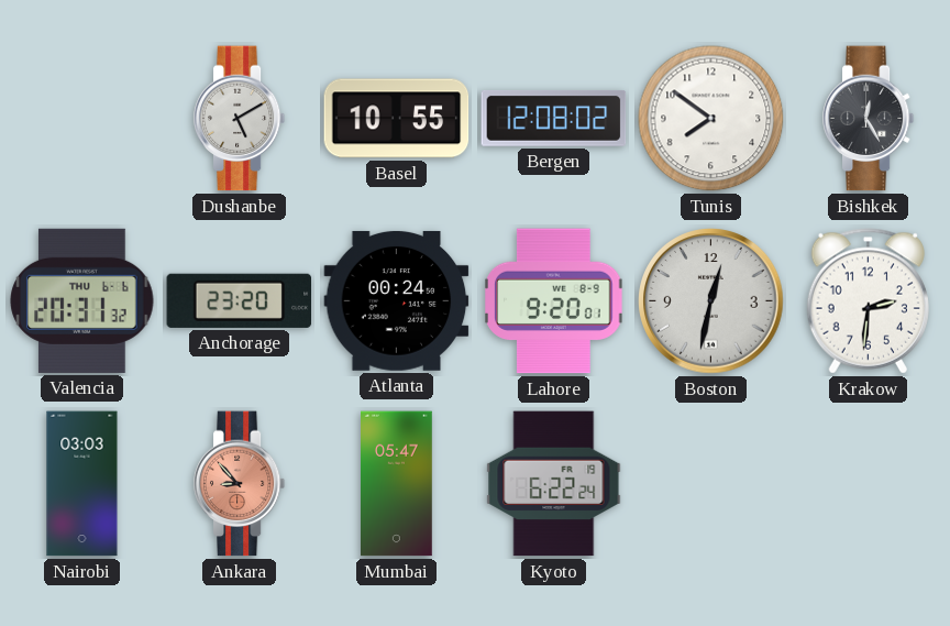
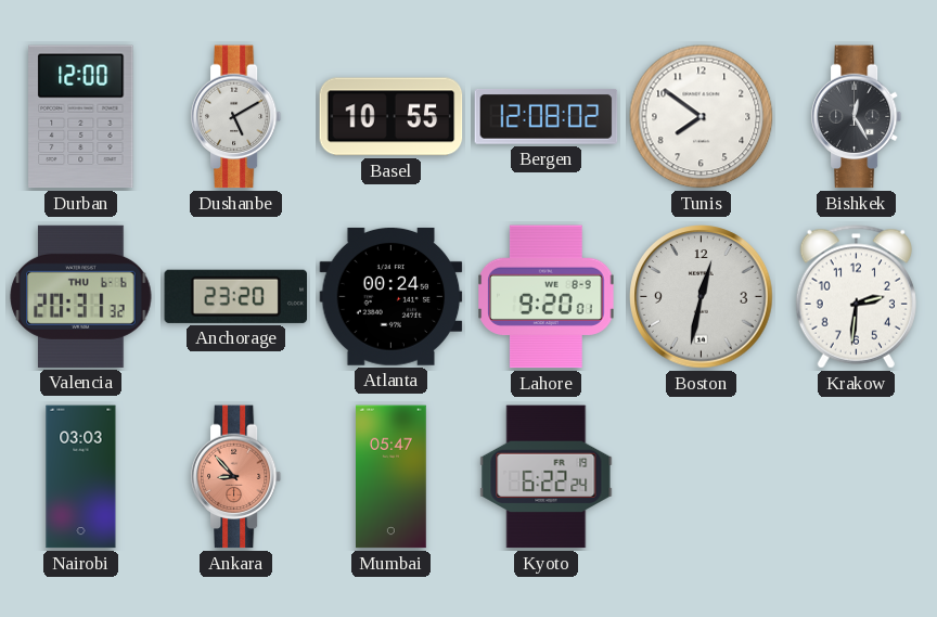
Durban: none -> 12:00
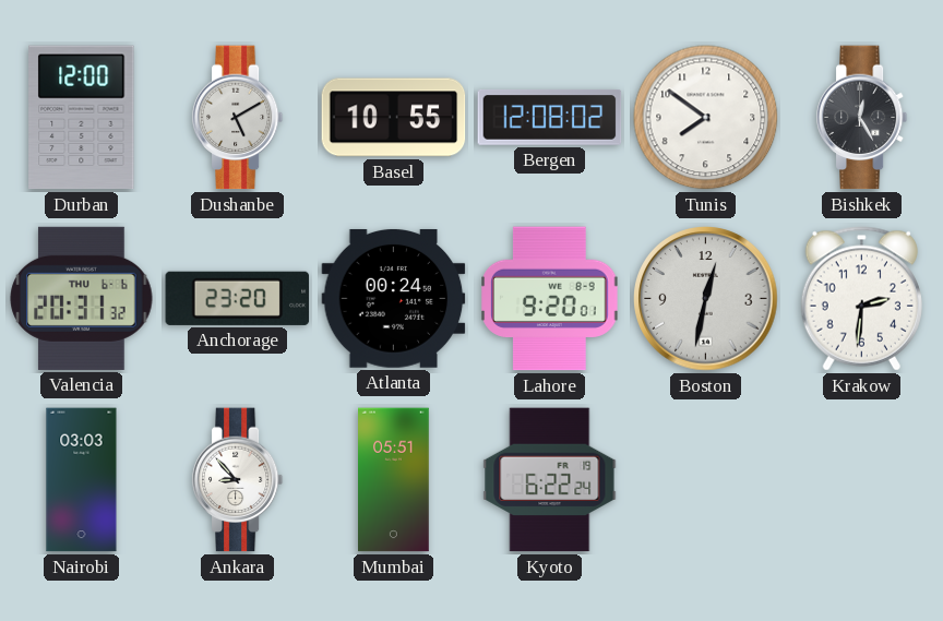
Ankara dial: salmon -> white
Mumbai: 05:47 -> 05:51
